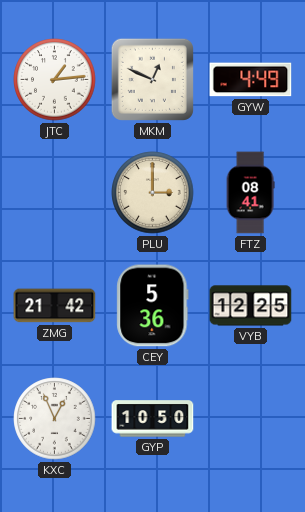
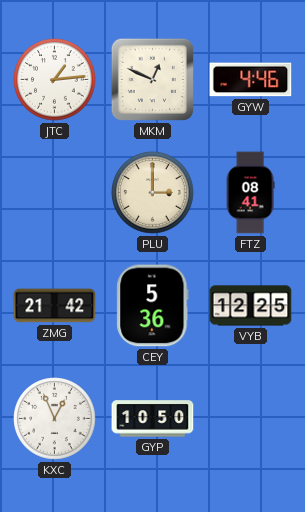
GYW: 4:49 -> 4:46
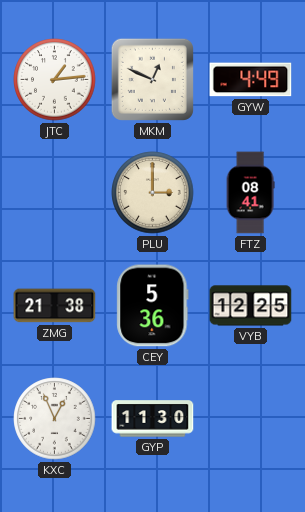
GYW: 4:46 -> 4:49
ZMG: 21:42 -> 21:38
GYP: 10:50 -> 11:30
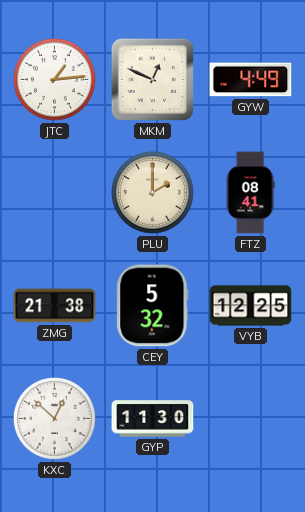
PLU: 3:00 -> 2:00
CEY: 5:36 -> 5:32
KXC: 12:56 -> 12:52
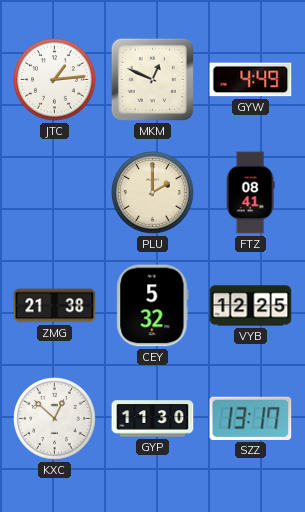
SZZ: none -> 13:17
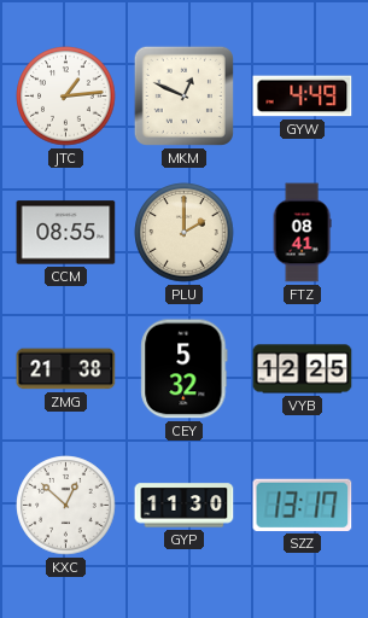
CCM: none -> 08:55
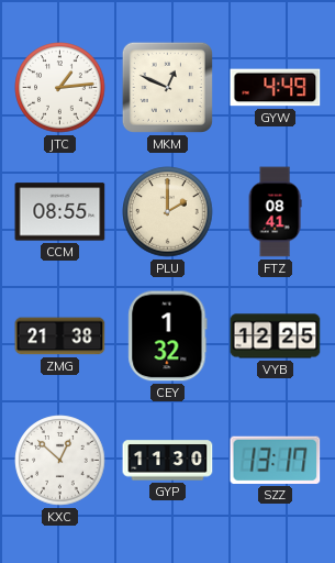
CEY: 5:32 -> 1:32
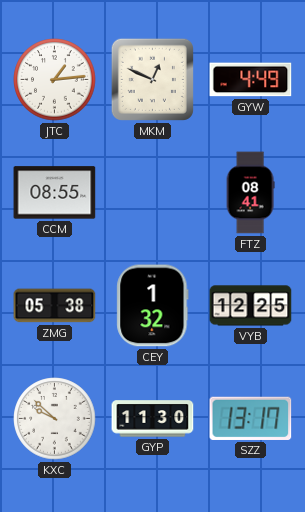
PLU: 2:00 -> none
ZMG: 21:38 -> 05:38
KXC: 12:52 -> 9:52
